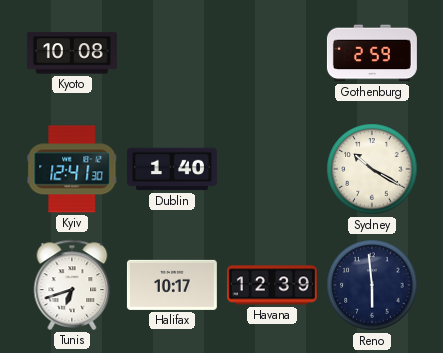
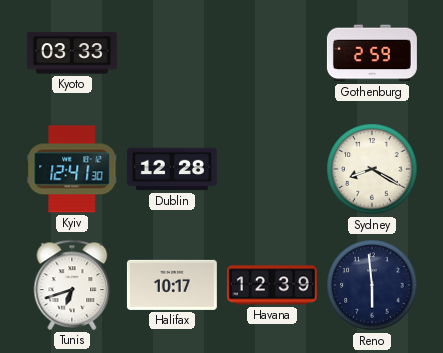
Kyoto: 10:08 -> 03:33
Dublin: 1:40 -> 12:28
Sydney: 10:20 -> 8:20
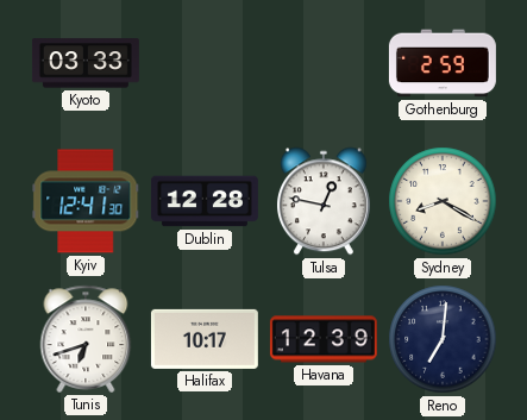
Tulsa: none -> 12:47
Reno: 5:59 -> 7:01
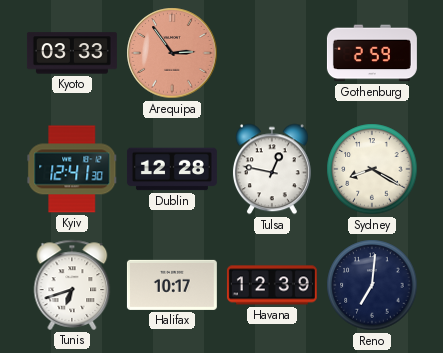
Arequipa: none -> 2:54
